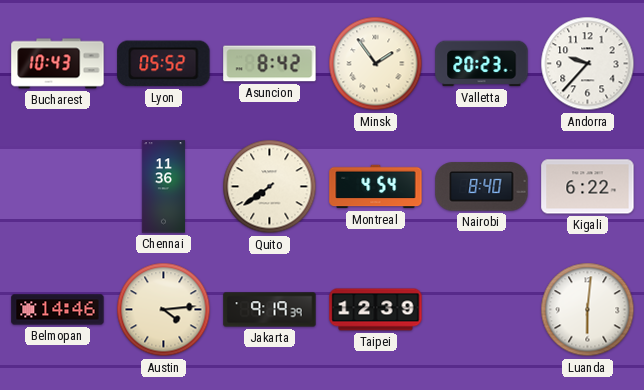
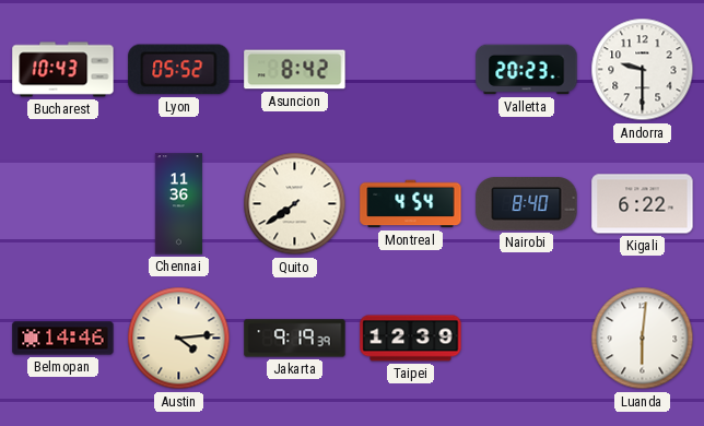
Minsk: 1:54 -> none
Andorra: 9:37 -> 9:30
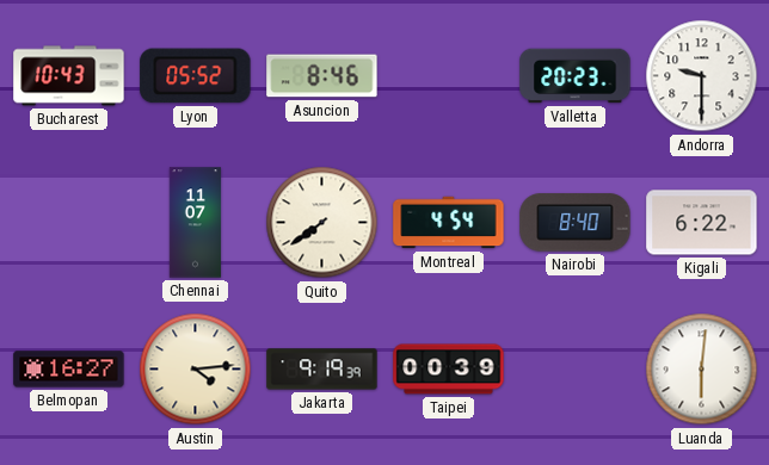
Asuncion: 8:42 -> 8:46
Chennai: 11:36 -> 11:07
Belmopan: 14:46 -> 16:27
Taipei: 12:39 -> 00:39
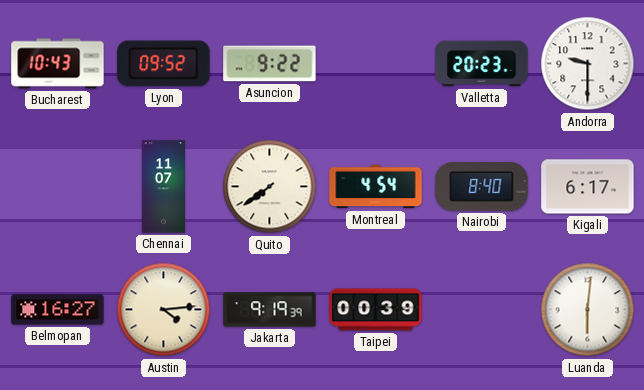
Lyon: 05:52 -> 09:52
Asuncion: 8:46 -> 9:22
Kigali: 6:22 -> 6:17
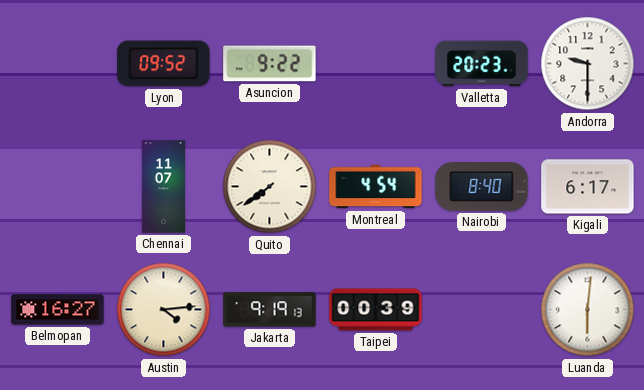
Bucharest: 10:43 -> none
Jakarta: 9:19:39 -> 9:19:13
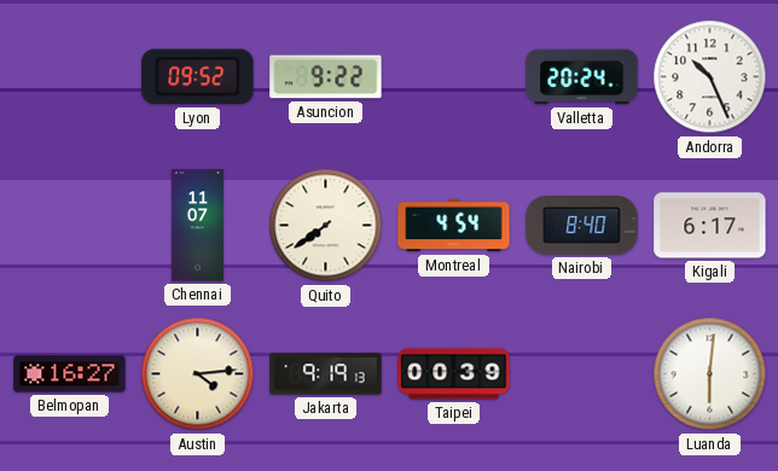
Valletta: 20:23 -> 20:24
Andorra: 9:30 -> 10:26
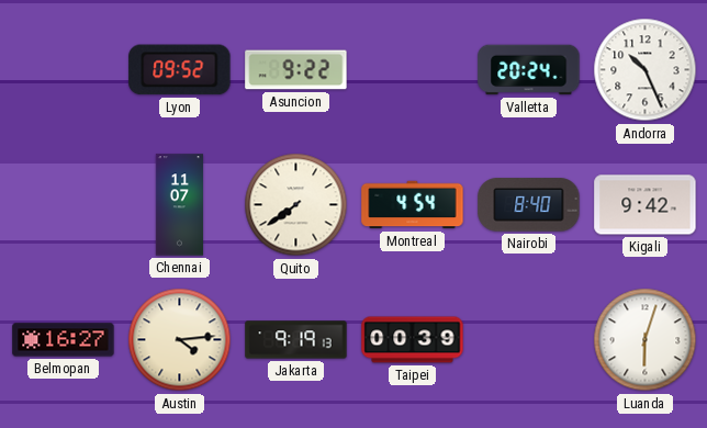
Kigali: 6:17 -> 9:42
Luanda: 6:01 -> 6:03
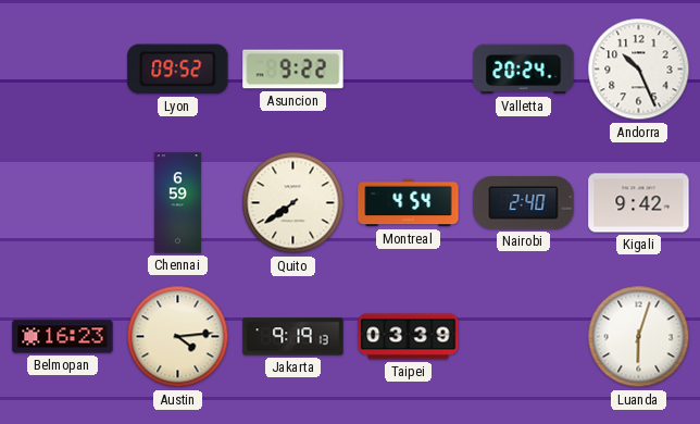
Chennai: 11:07 -> 6:59
Nairobi: 8:40 -> 2:40
Belmopan: 16:27 -> 16:23
Taipei: 00:39 -> 03:39
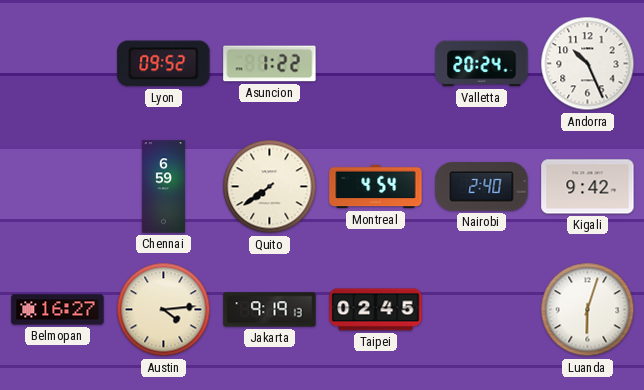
Asuncion: 9:22 -> 1:22
Belmopan: 16:23 -> 16:27
Taipei: 03:39 -> 02:45
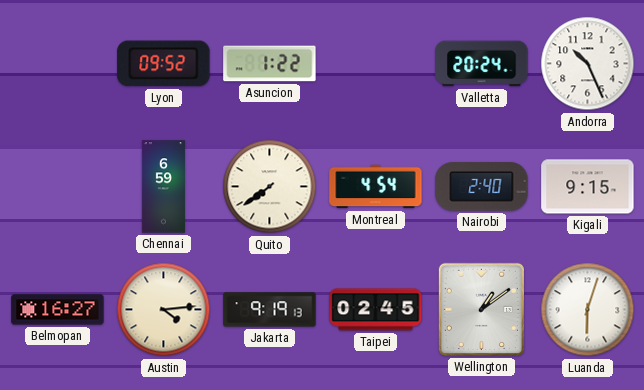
Kigali: 9:42 -> 9:15
Wellington: none -> 1:09
